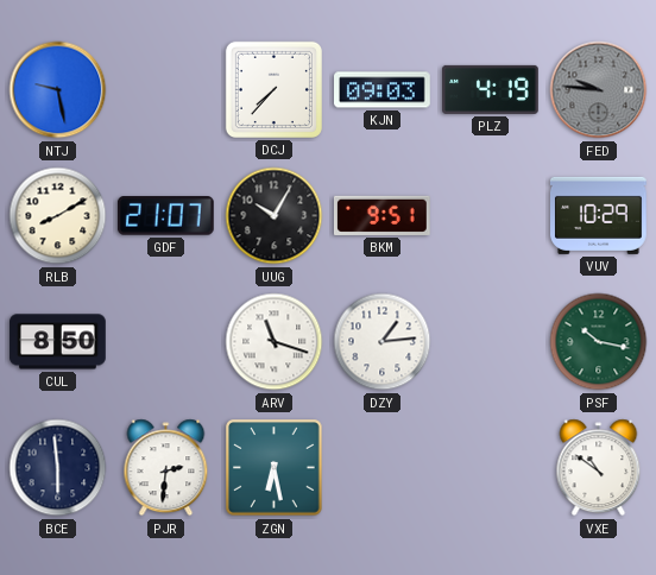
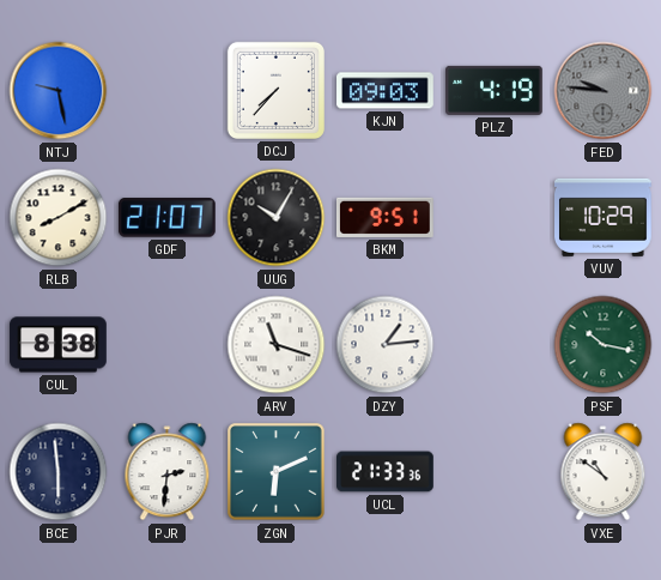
CUL: 8:50 -> 8:38
ZGN: 6:28 -> 6:11
UCL: none -> 21:33
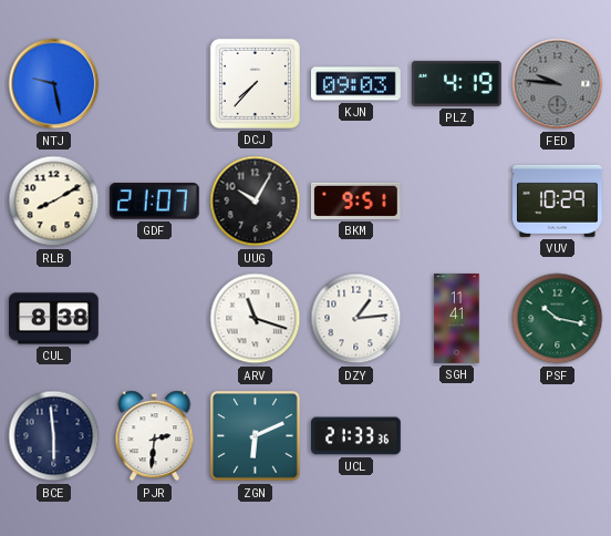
SGH: none -> 11:41
VXE: 10:51 -> none
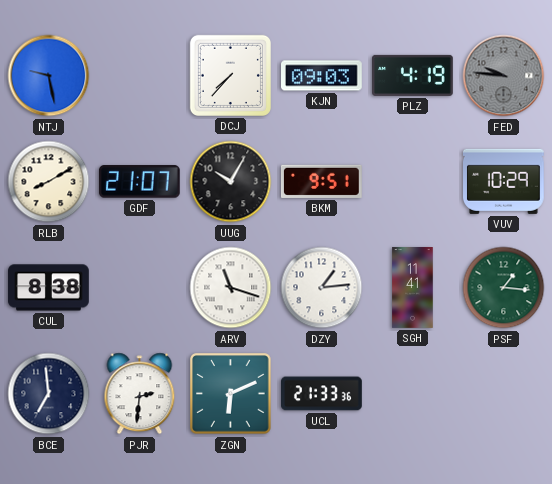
PSF: 10:17 -> 1:16
BCE: 5:59 -> 6:59
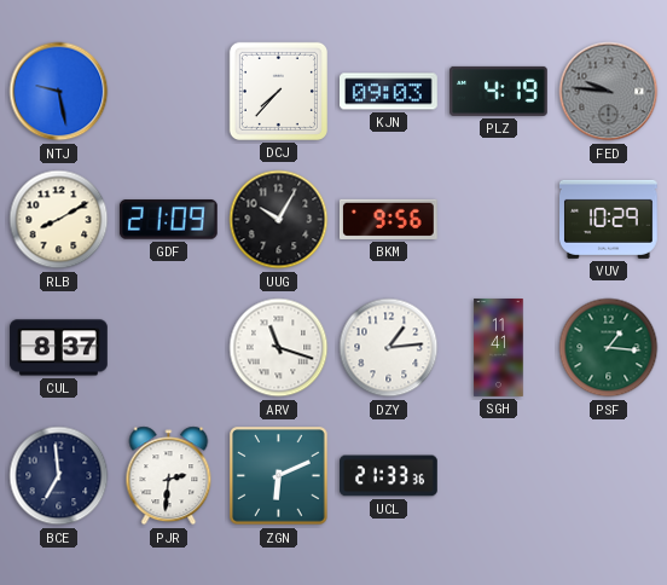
GDF: 21:07 -> 21:09
BKM: 9:51 -> 9:56
CUL: 8:38 -> 8:37
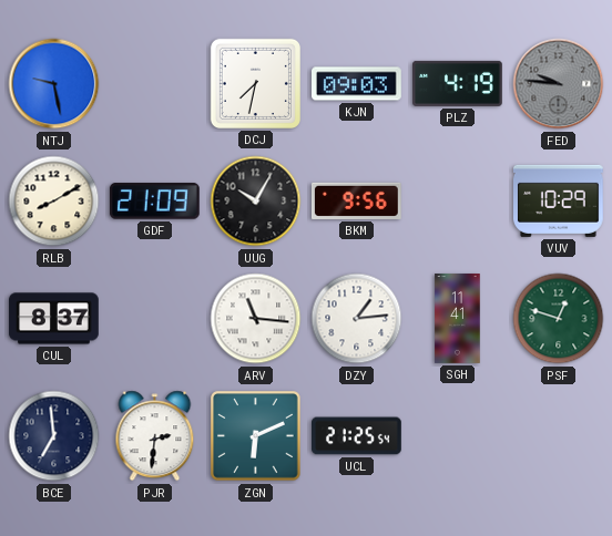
DCJ: 7:37 -> 7:32
ARV: 11:18 -> 11:16
PSF: 1:16 -> 12:48
UCL: 21:33 -> 21:25
